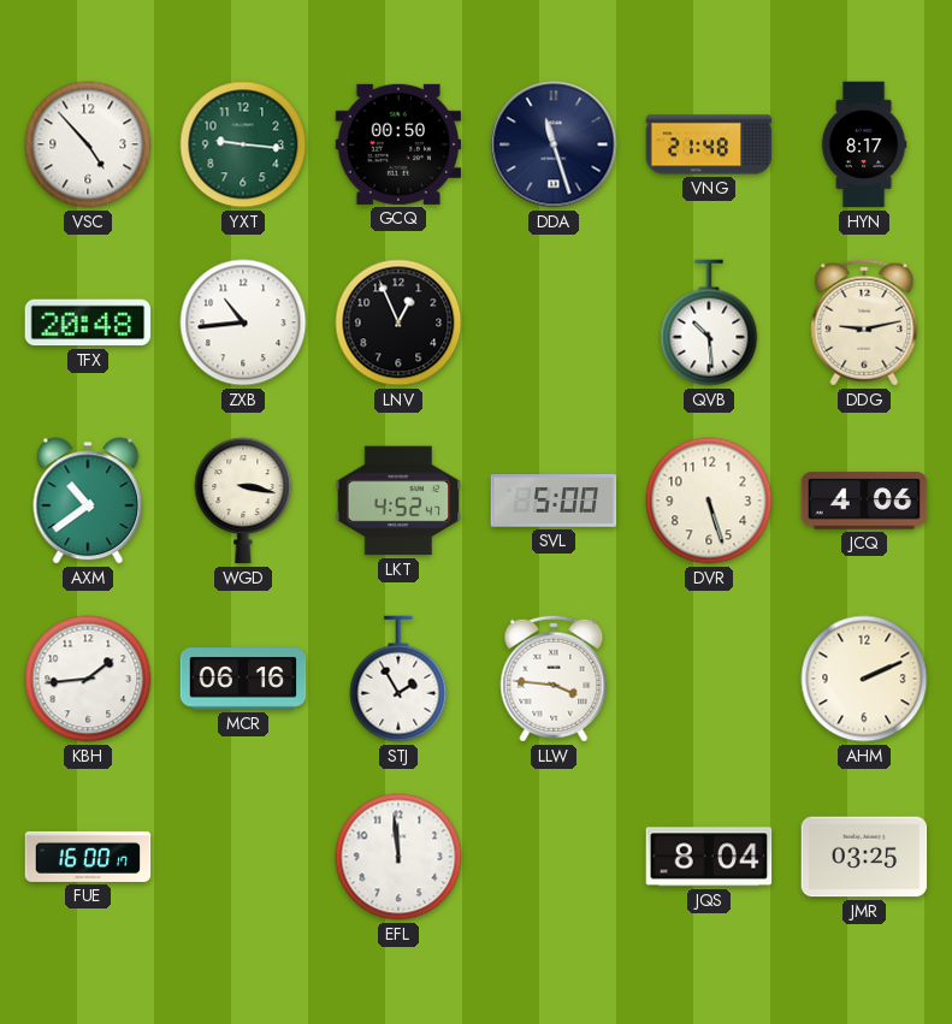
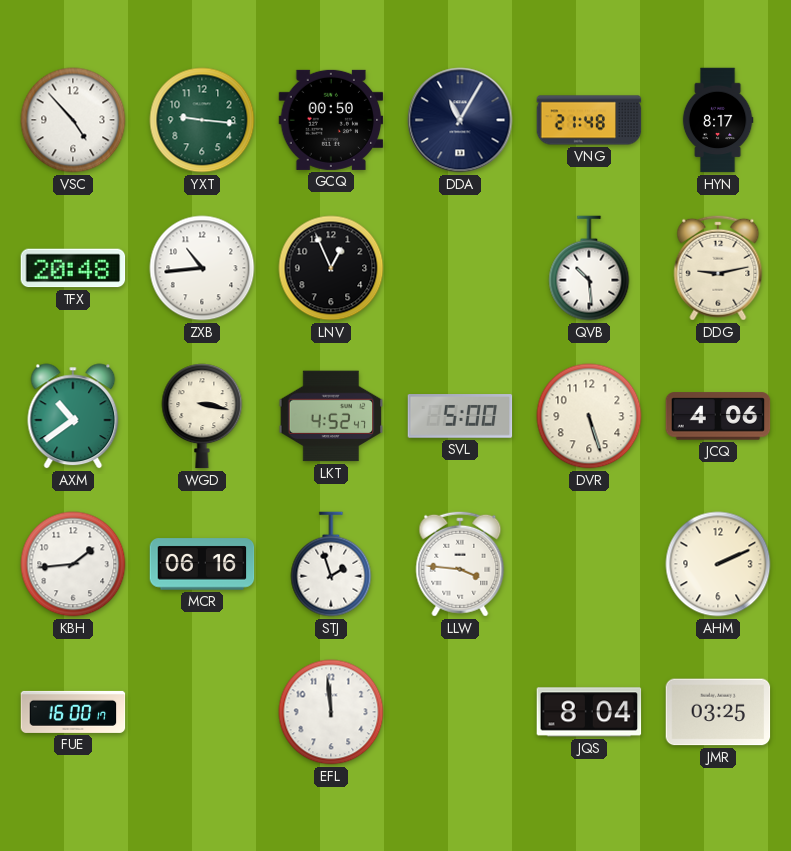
DDA: 11:27 -> 11:05
STJ: 1:55 -> 1:57
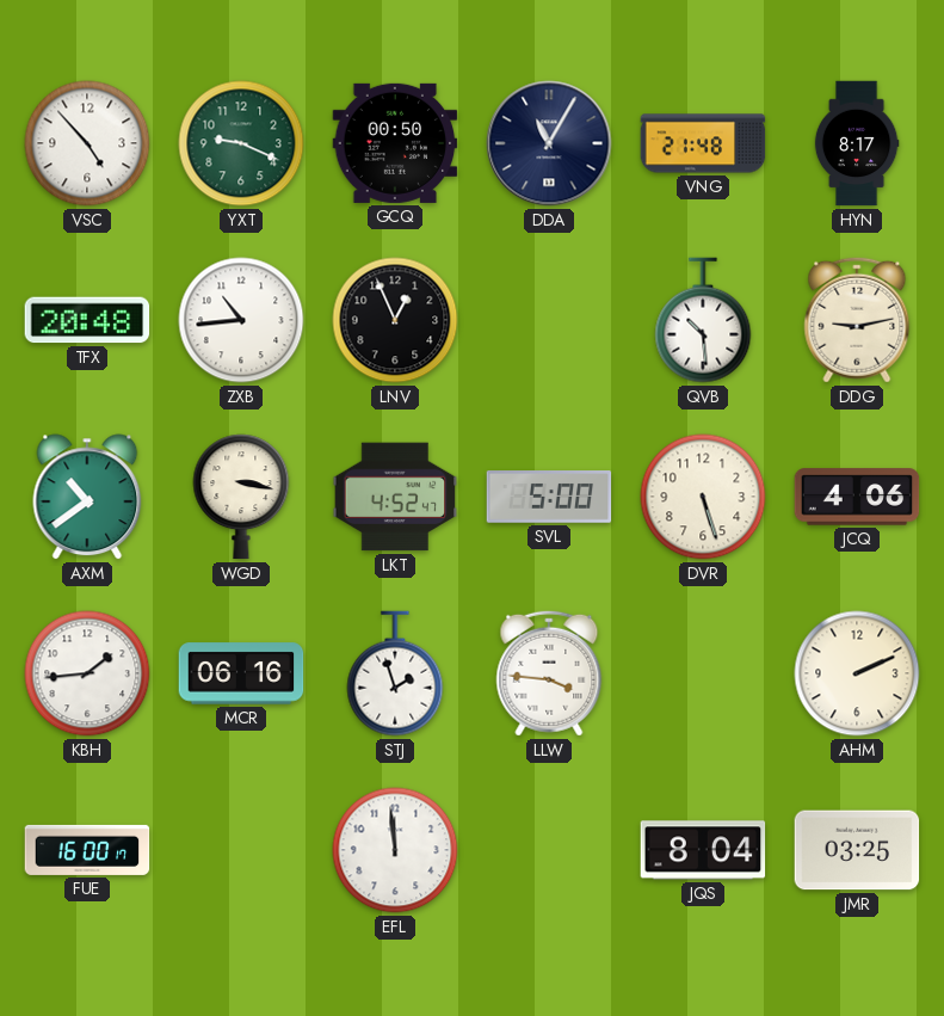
YXT: 9:16 -> 9:19
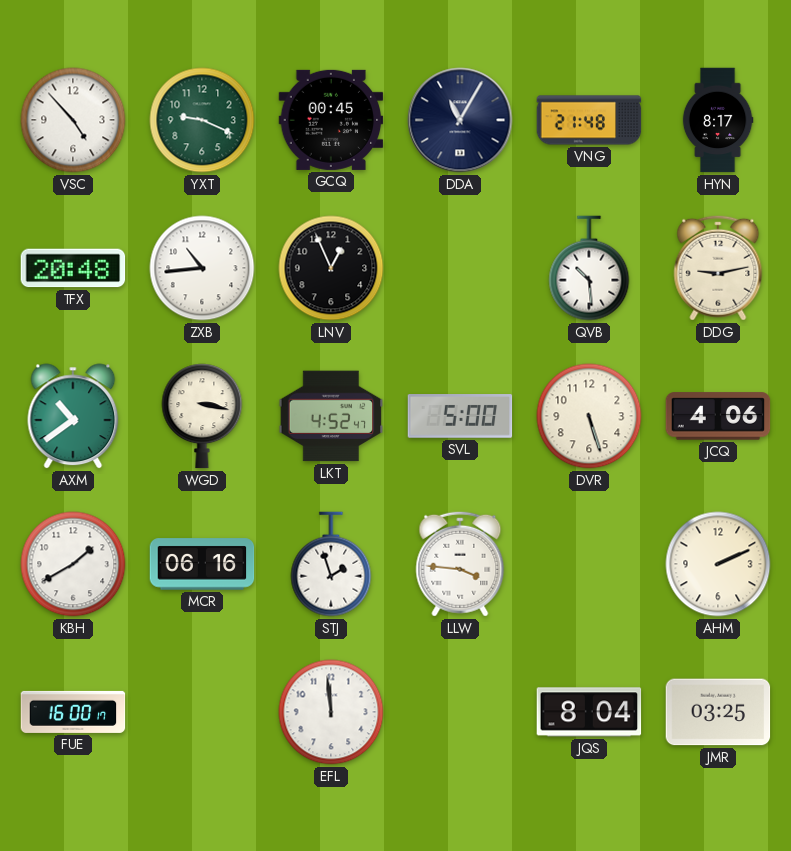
GCQ: 00:50 -> 00:45
KBH: 1:44 -> 1:40
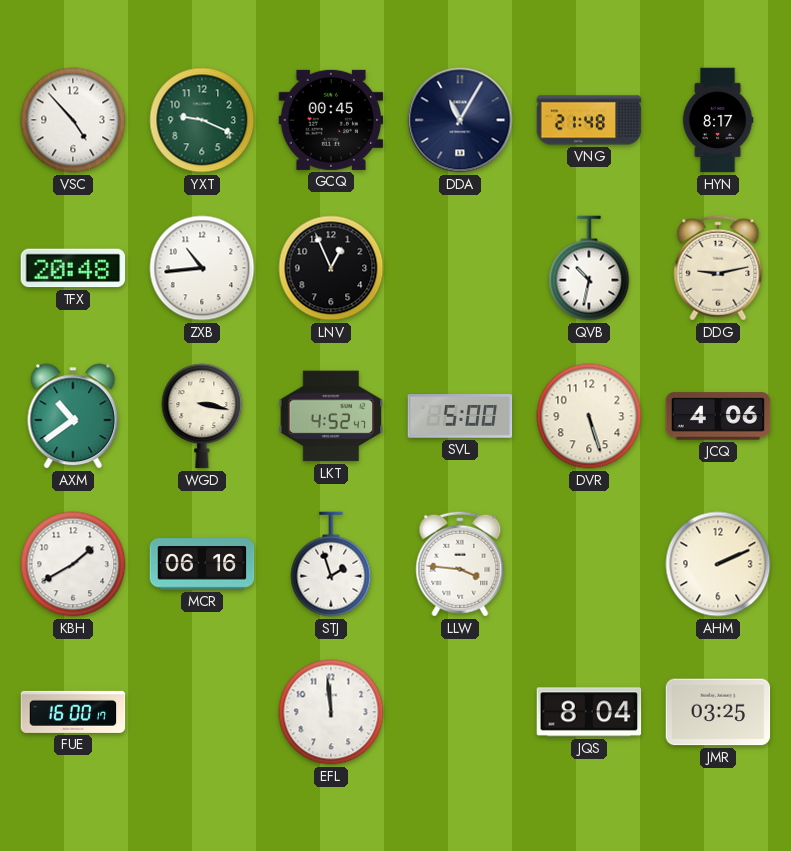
QVB: 10:29 -> 10:32
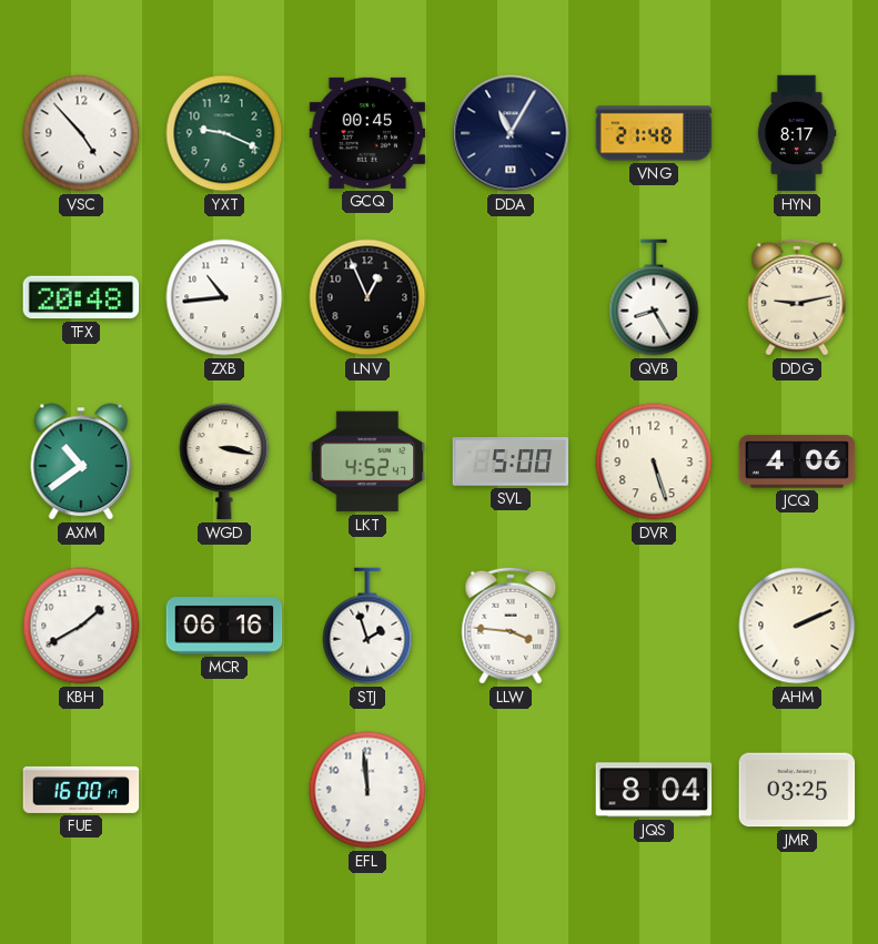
QVB: 10:32 -> 8:25
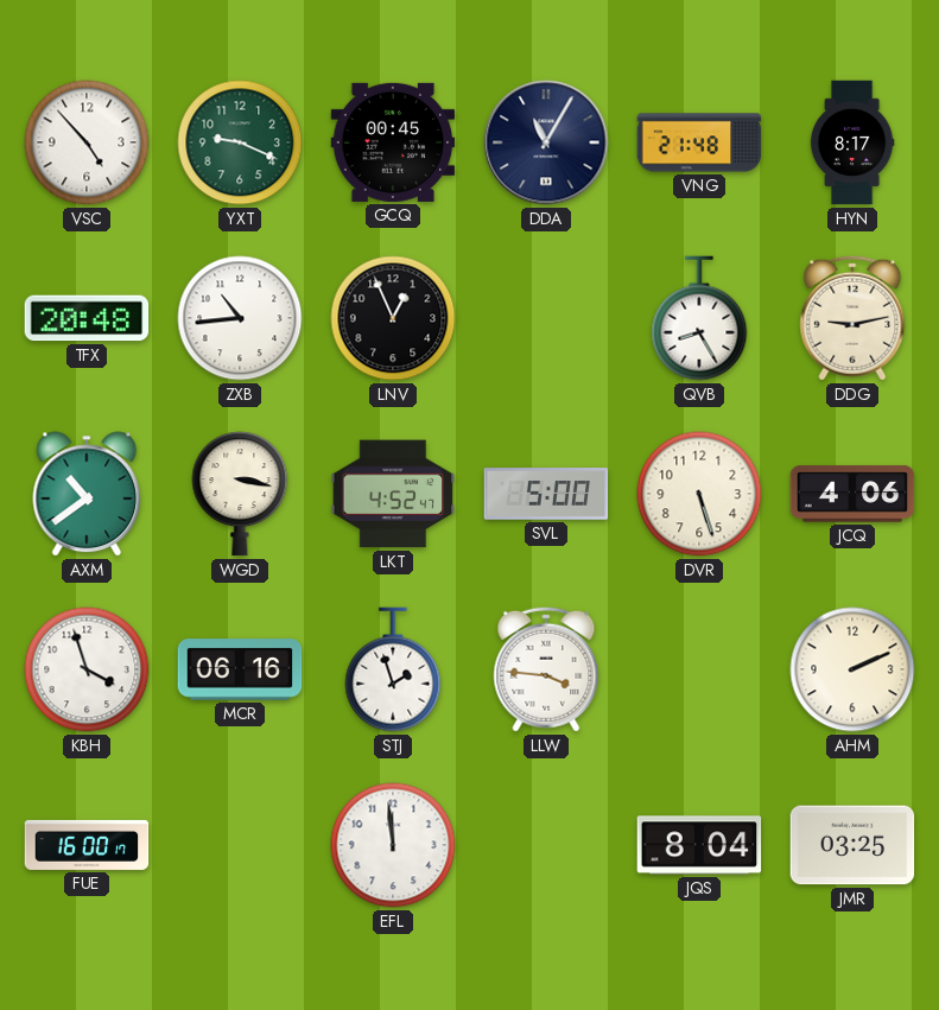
KBH: 1:40 -> 3:57
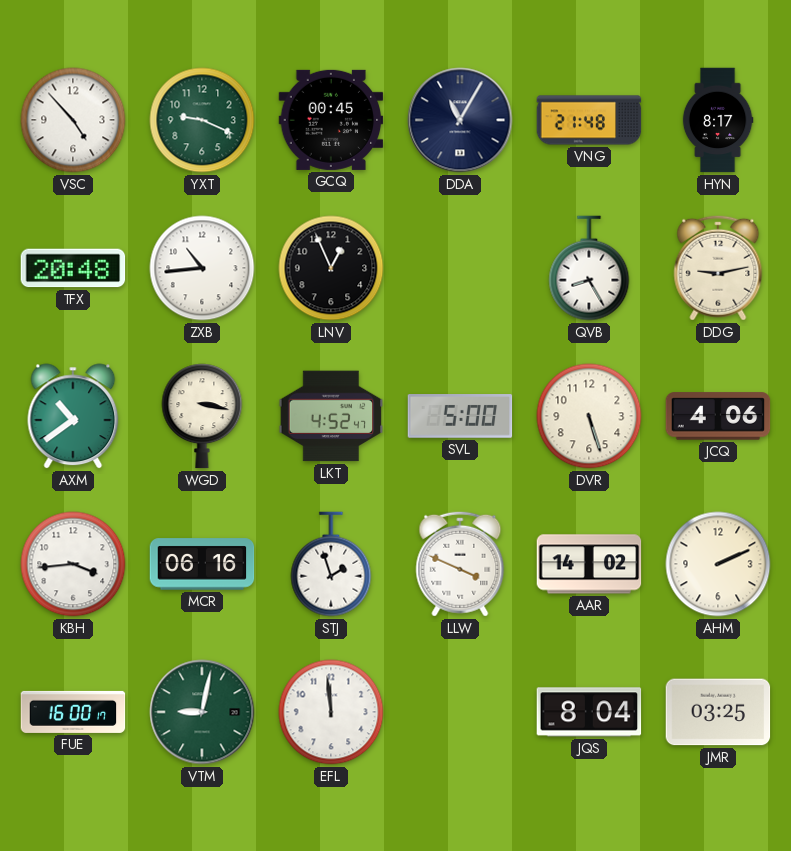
KBH: 3:57 -> 3:44
LLW: 3:46 -> 3:49
AAR: none -> 14:02
VTM: none -> 9:02
